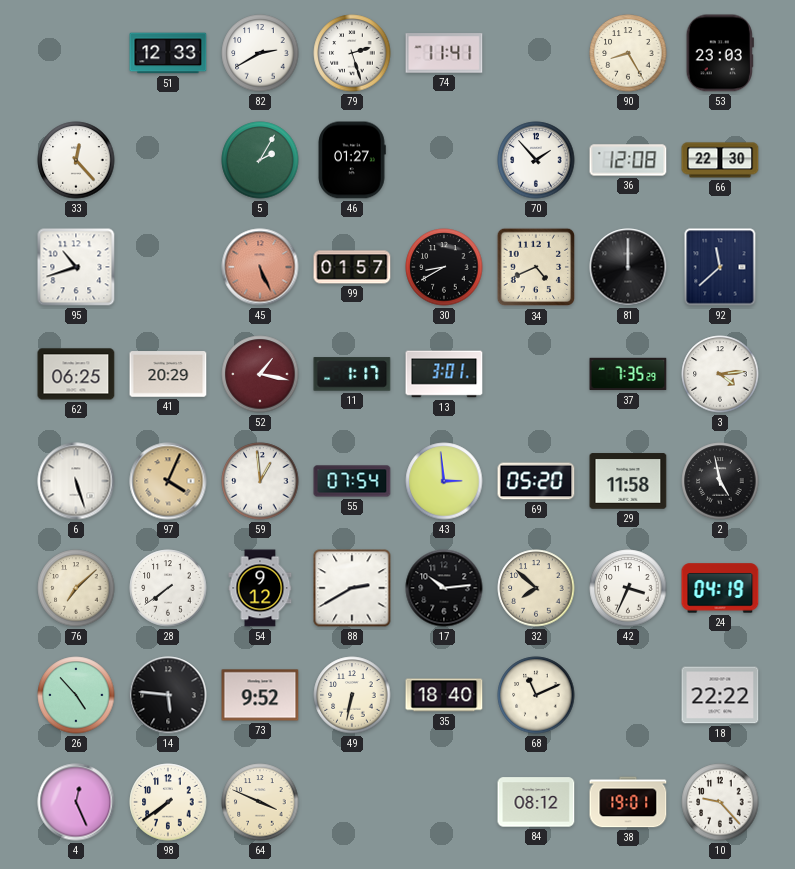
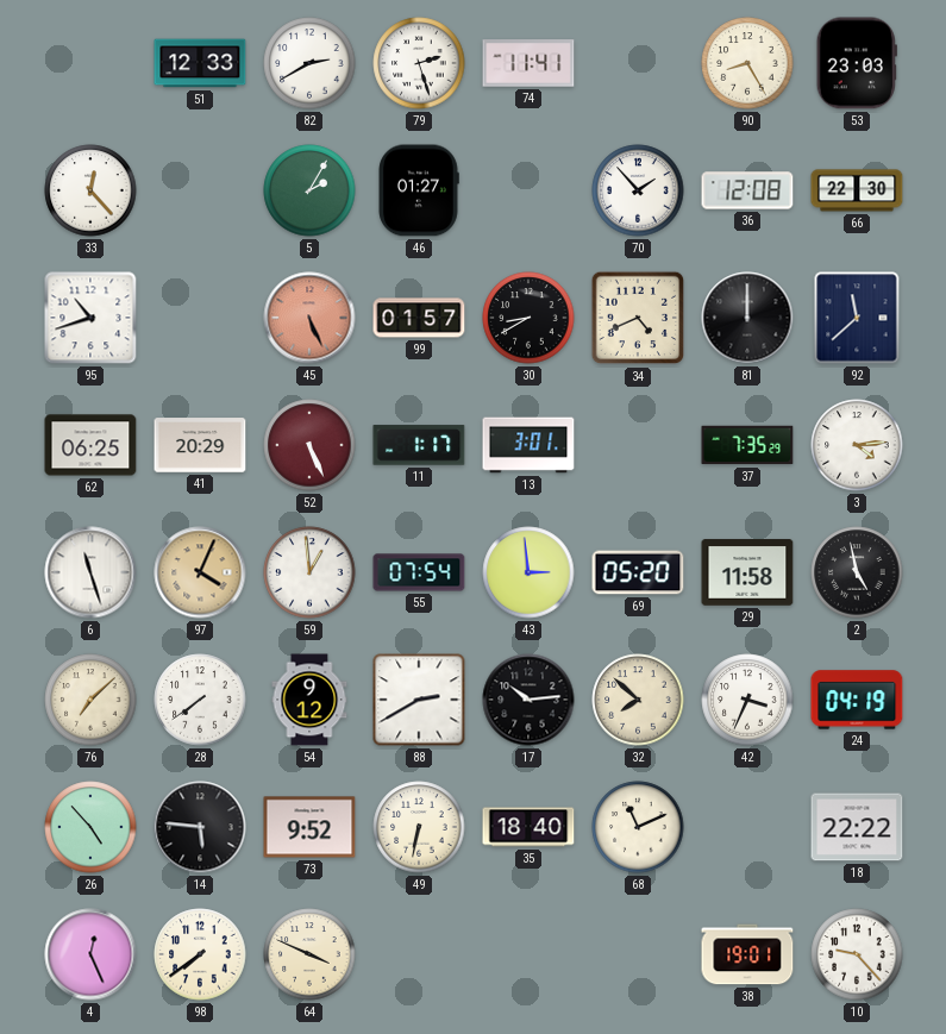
52: 1:17 -> 5:26
6: 5:27 -> 11:27
84: 08:12 -> none
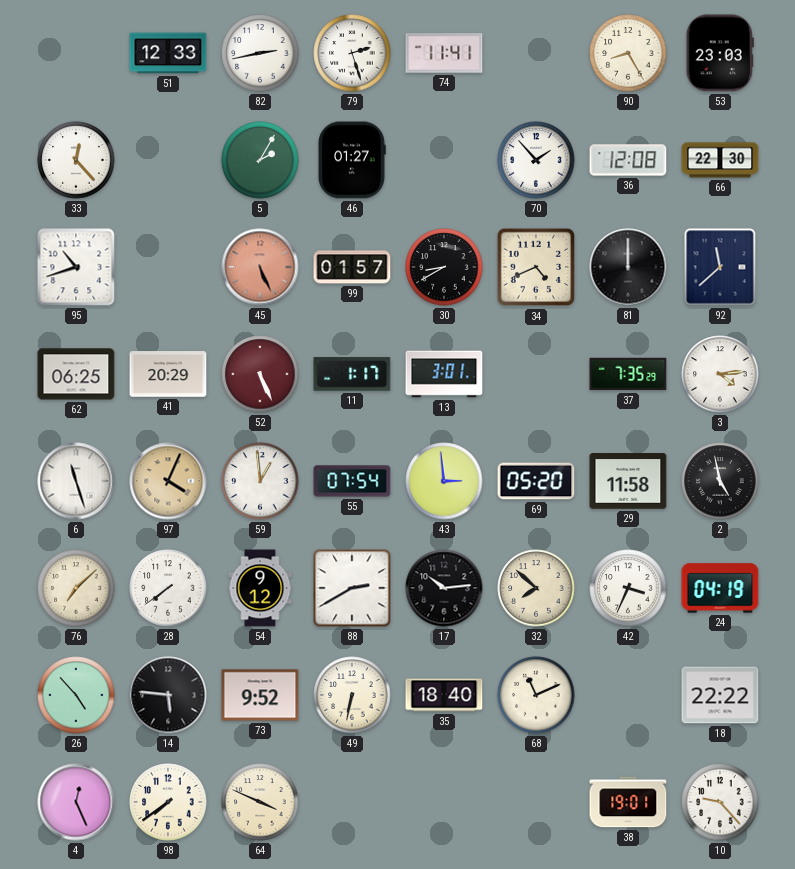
82: 2:40 -> 2:43
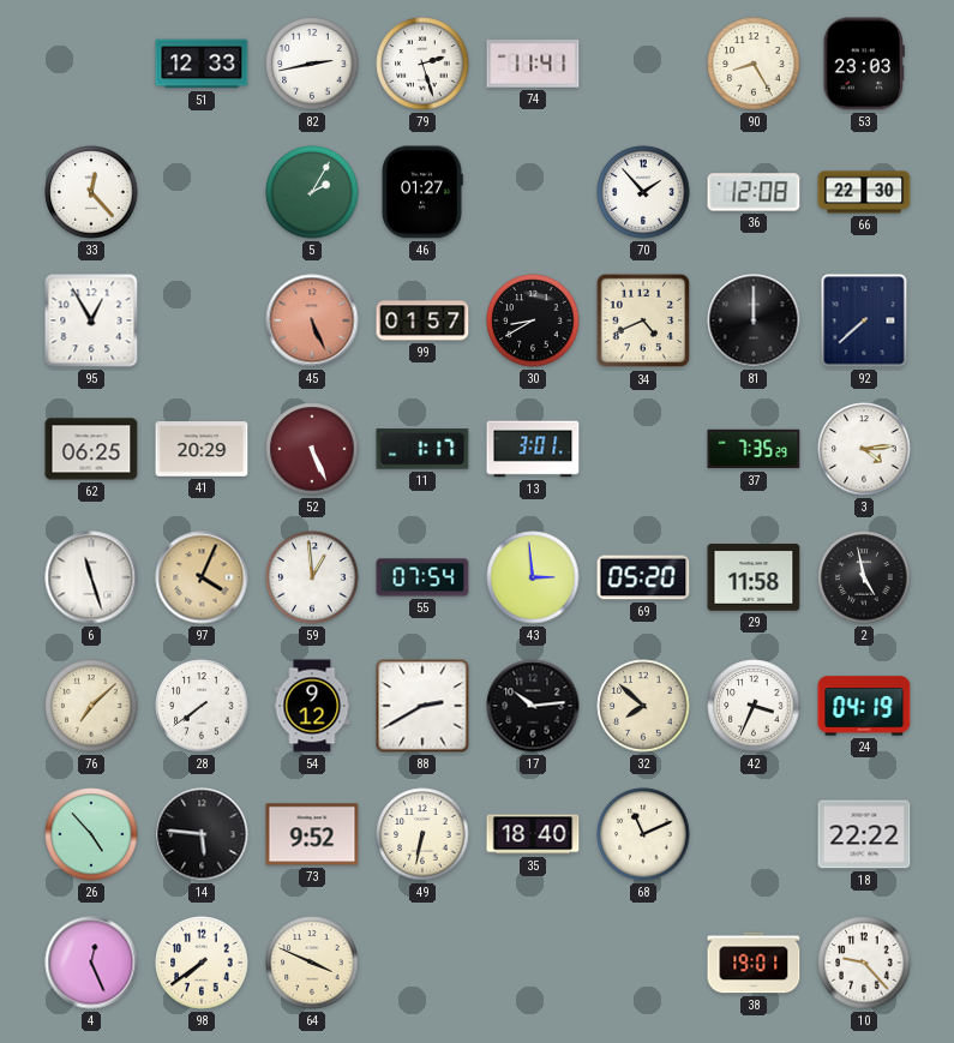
95: 10:42 -> 12:55
92: 11:38 -> 7:38
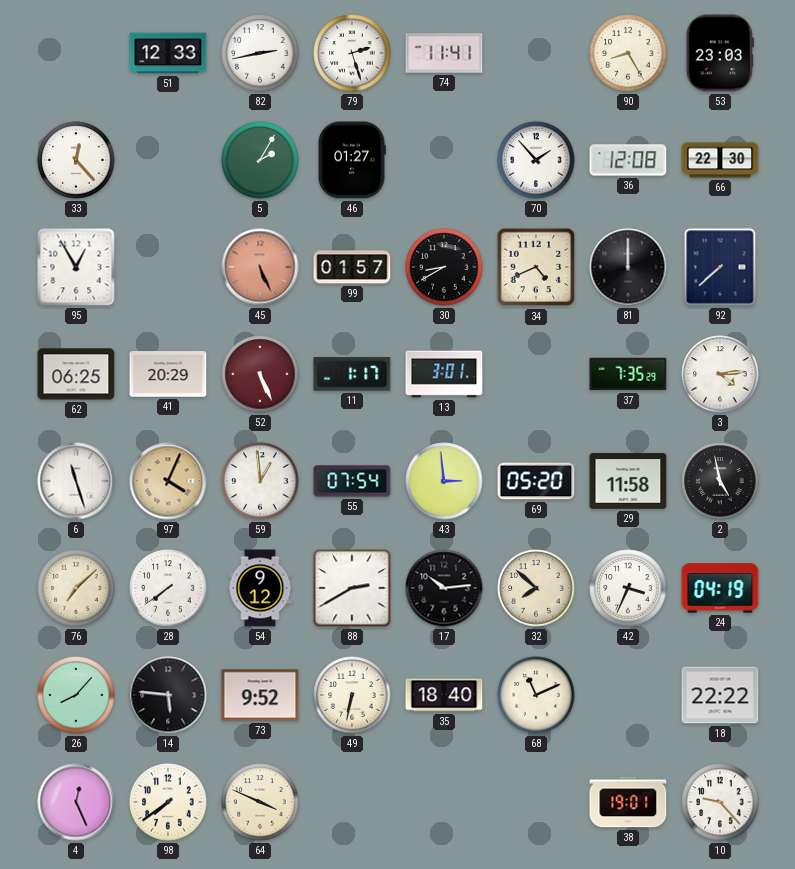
26: 4:53 -> 8:07
